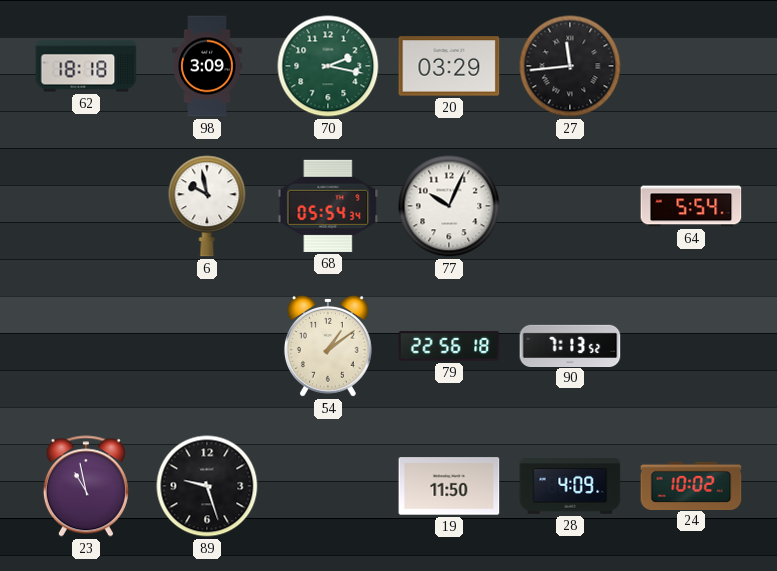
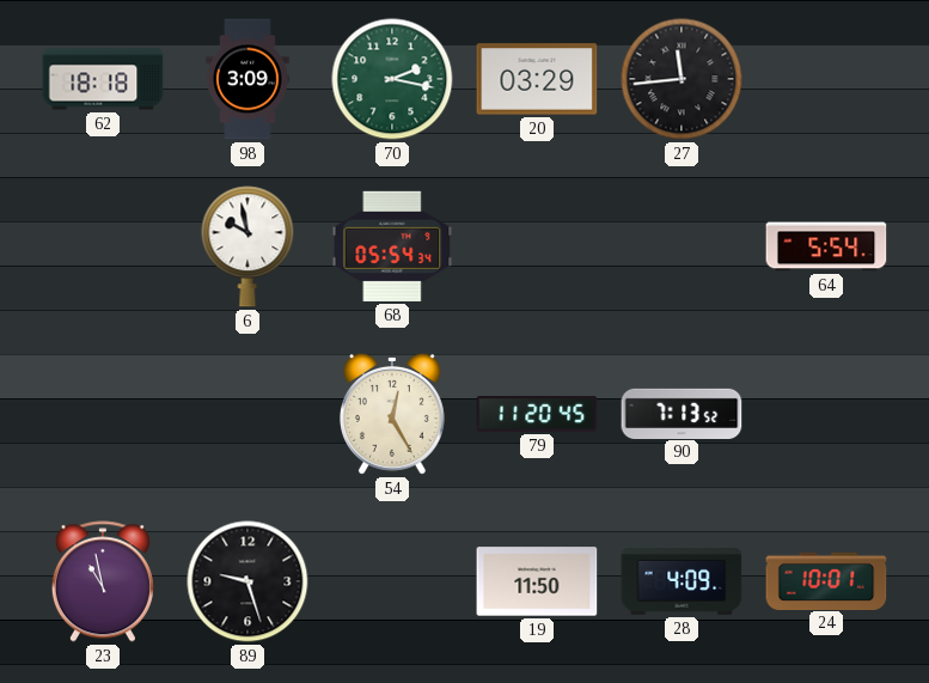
77: 10:04 -> none
54: 1:09 -> 12:25
79: 22:56 -> 11:20
24: 10:02 -> 10:01
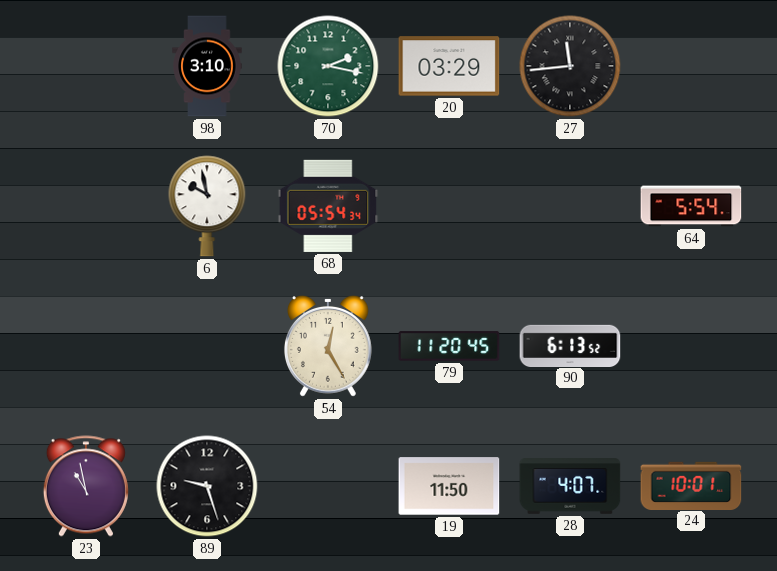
62: 18:18 -> none
98: 3:09 -> 3:10
90: 7:13 -> 6:13
28: 4:09 -> 4:07
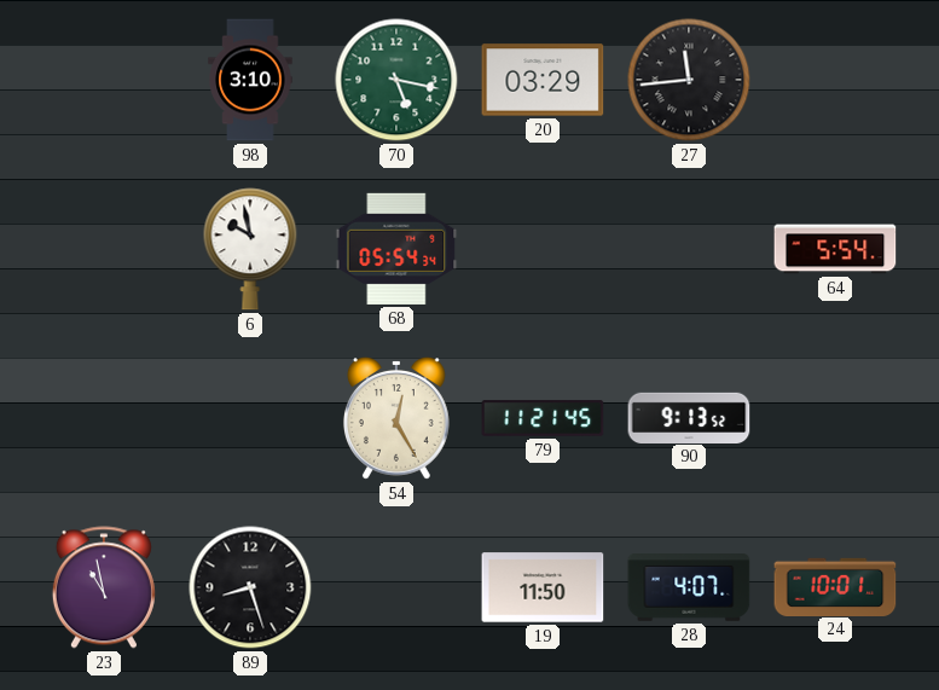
70: 2:17 -> 5:17
79: 11:20 -> 11:21
90: 6:13 -> 9:13
89: 9:27 -> 8:27
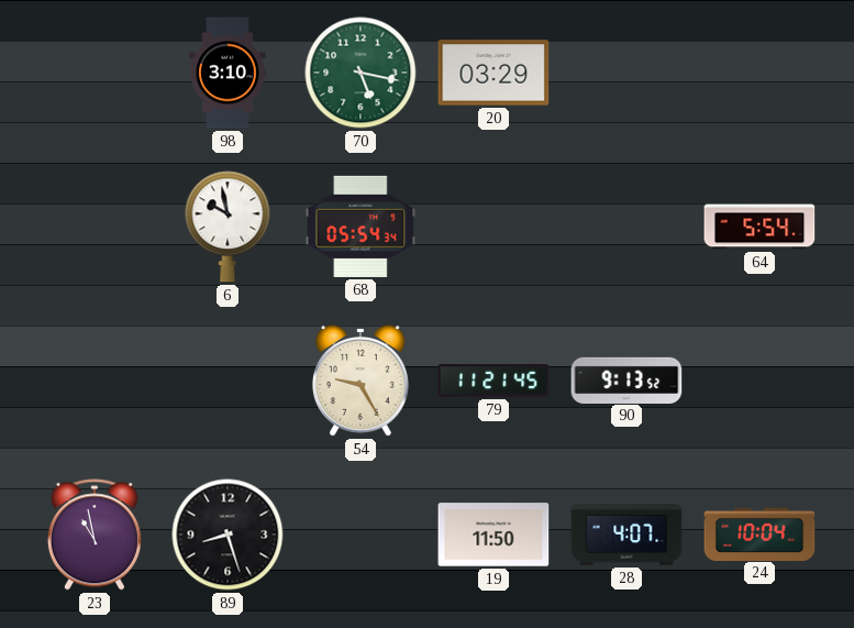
27: 11:44 -> none
54: 12:25 -> 9:25
24: 10:01 -> 10:04
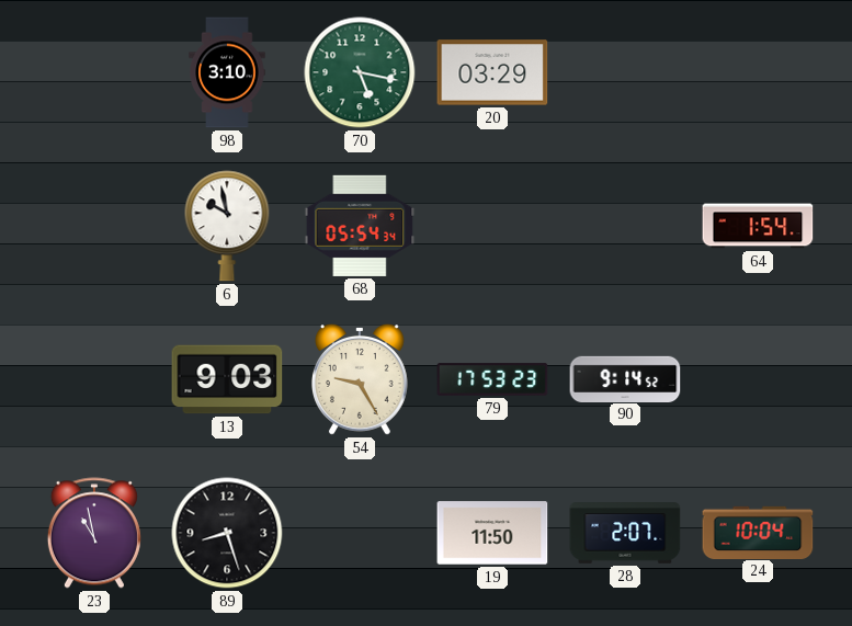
64: 5:54 -> 1:54
13: none -> 9:03
79: 11:21 -> 17:53
90: 9:13 -> 9:14
28: 4:07 -> 2:07
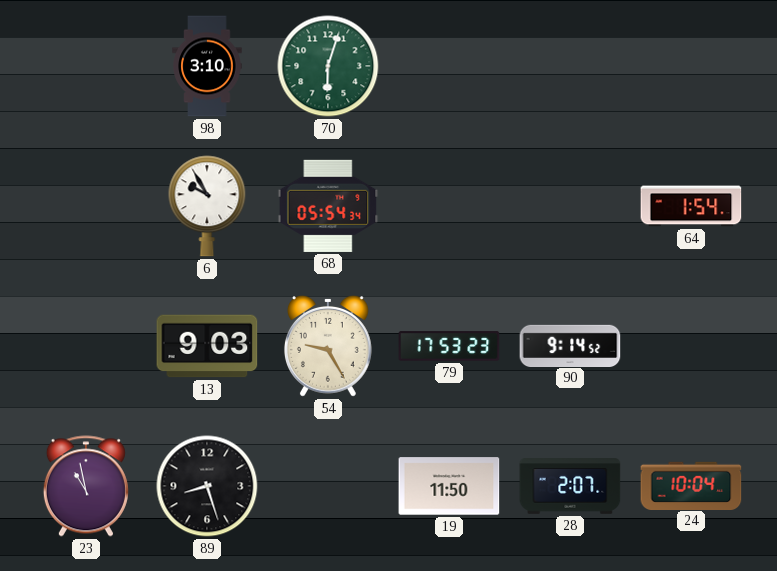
70: 5:17 -> 6:03
20: 03:29 -> none
6: 9:58 -> 9:55
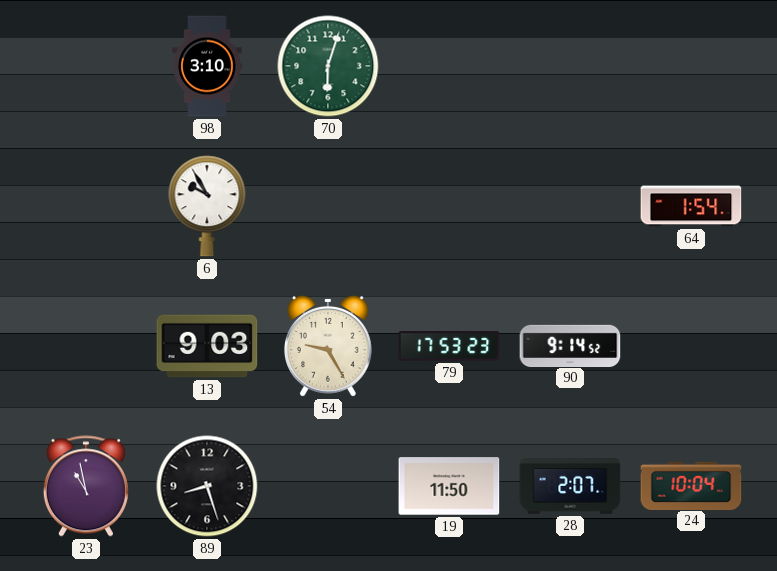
68: 05:54 -> none
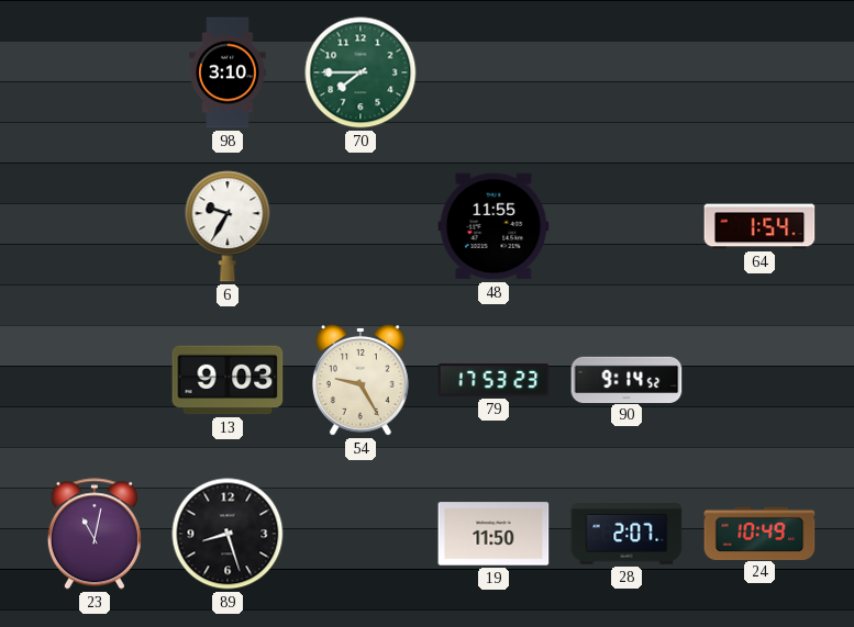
70: 6:03 -> 7:45
6: 9:55 -> 9:35
48: none -> 11:55
23: 10:58 -> 11:02
24: 10:04 -> 10:49
